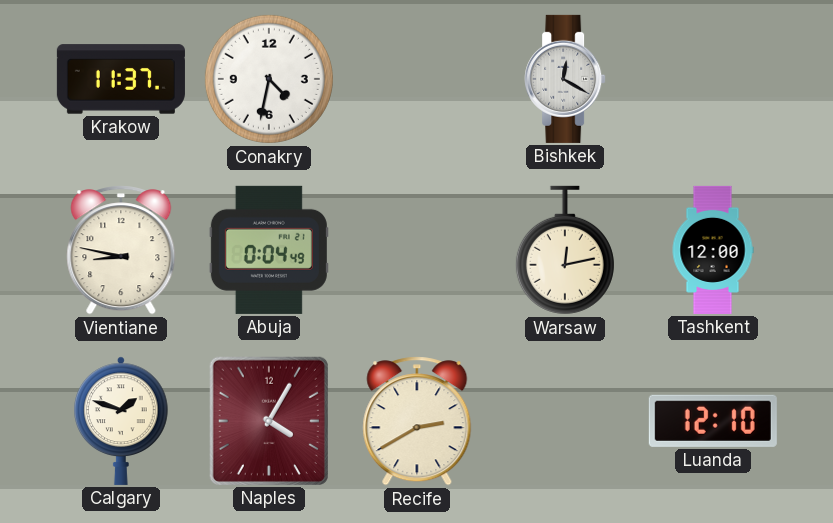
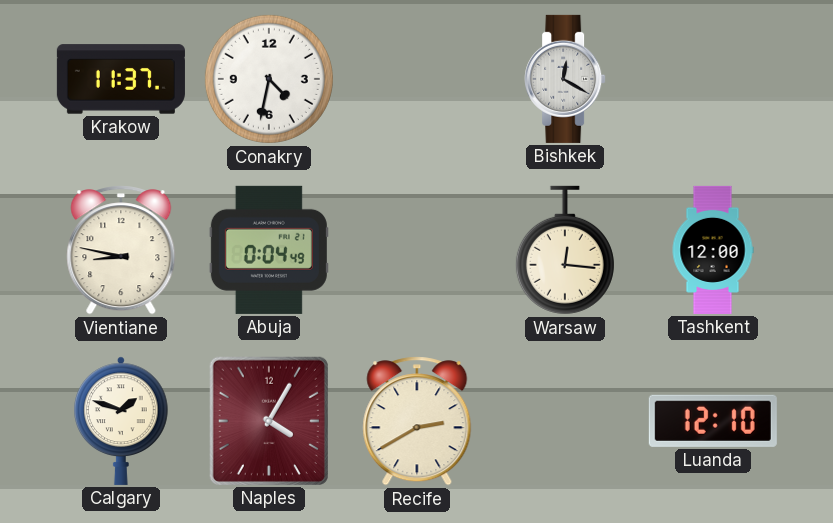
Warsaw: 12:13 -> 12:16
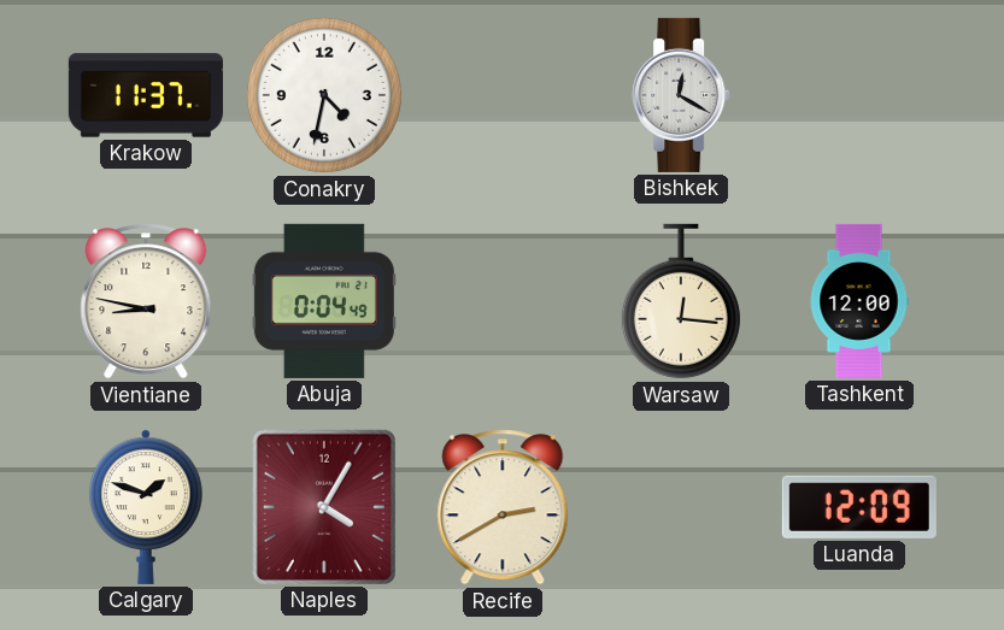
Luanda: 12:10 -> 12:09
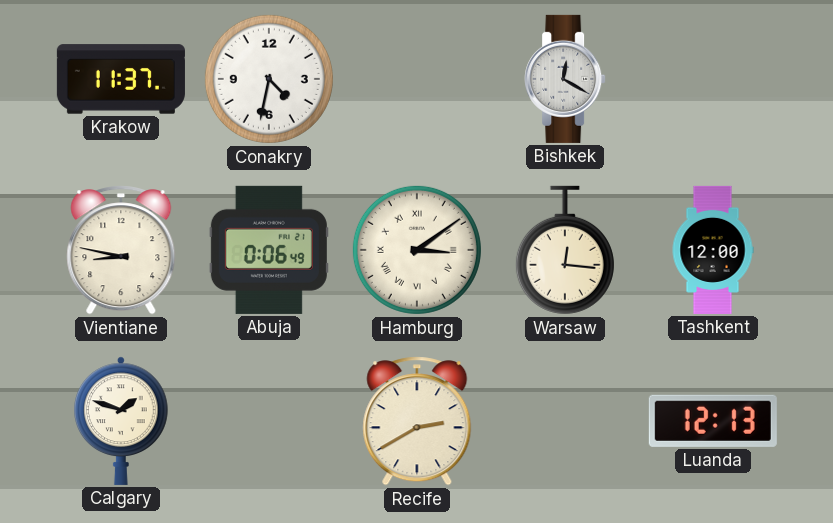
Abuja: 0:04 -> 0:06
Hamburg: none -> 3:09
Naples: 4:05 -> none
Luanda: 12:09 -> 12:13
